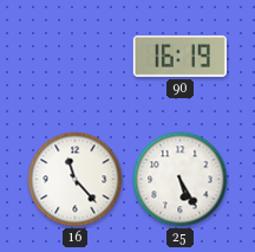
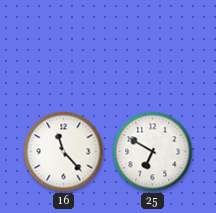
90: 16:19 -> none
25: 5:25 -> 6:50
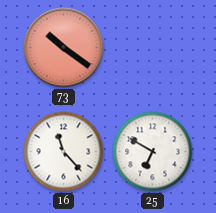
73: none -> 10:21
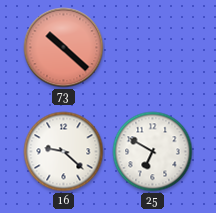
73: 10:21 -> 10:22
16: 11:23 -> 9:22
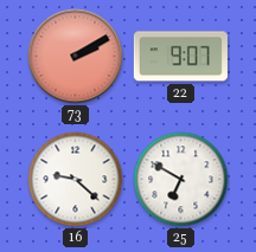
73: 10:22 -> 2:10
22: none -> 9:07
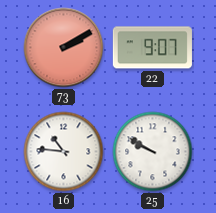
16: 9:22 -> 10:46
25: 6:50 -> 9:50
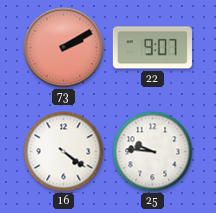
16: 10:46 -> 4:21
25: 9:50 -> 9:46
